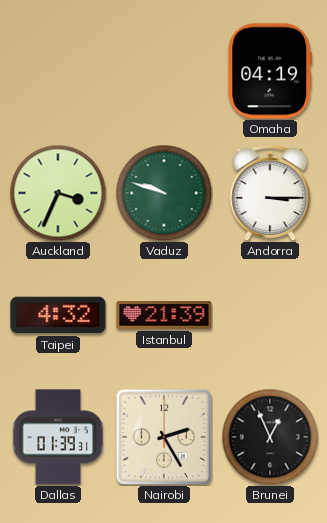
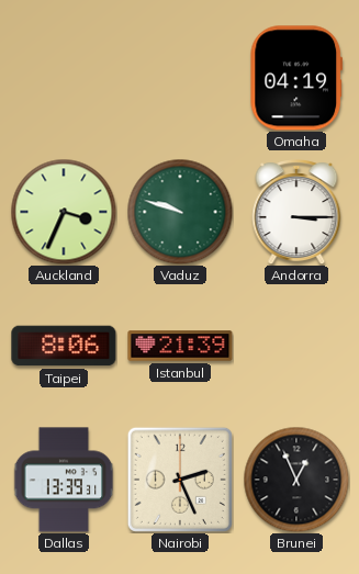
Taipei: 4:32 -> 8:06
Dallas: 01:39 -> 13:39
Nairobi: 2:25 -> 2:26
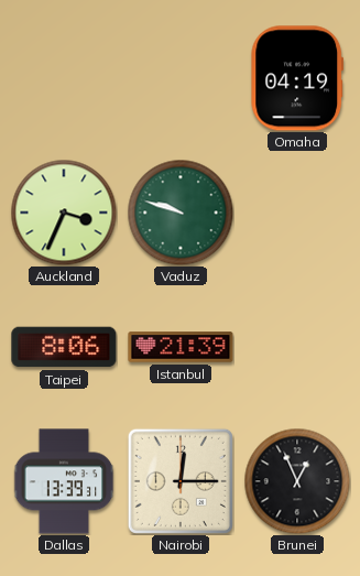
Andorra: 3:15 -> none
Nairobi: 2:26 -> 12:15
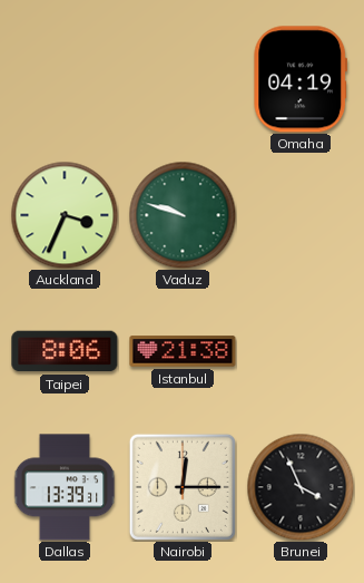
Istanbul: 21:39 -> 21:38
Brunei: 12:56 -> 3:56
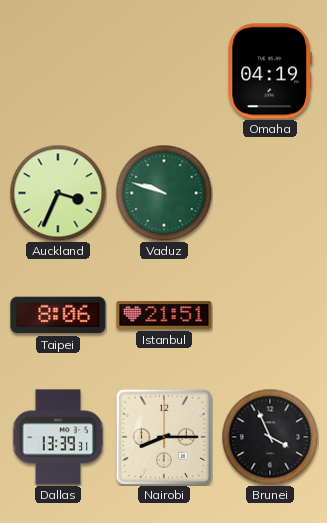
Istanbul: 21:38 -> 21:51
Nairobi: 12:15 -> 8:15
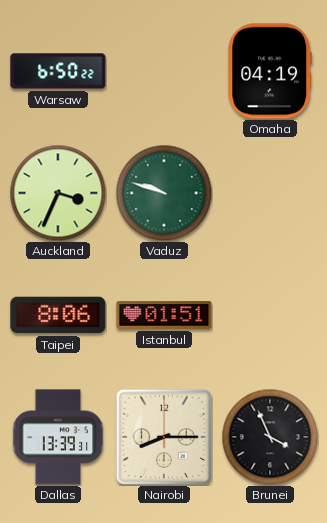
Warsaw: none -> 6:50
Istanbul: 21:51 -> 01:51
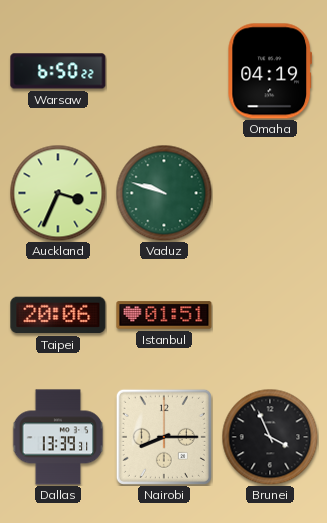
Taipei: 8:06 -> 20:06
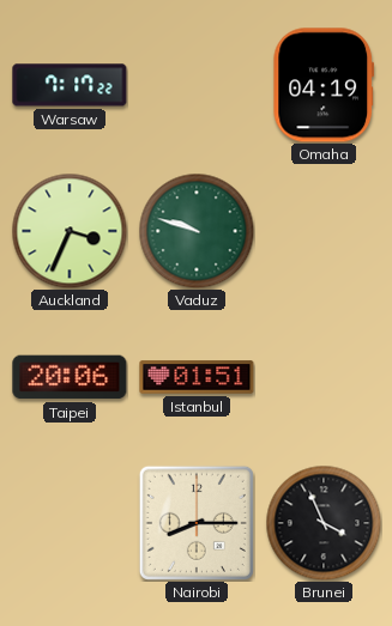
Warsaw: 6:50 -> 7:17
Dallas: 13:39 -> none
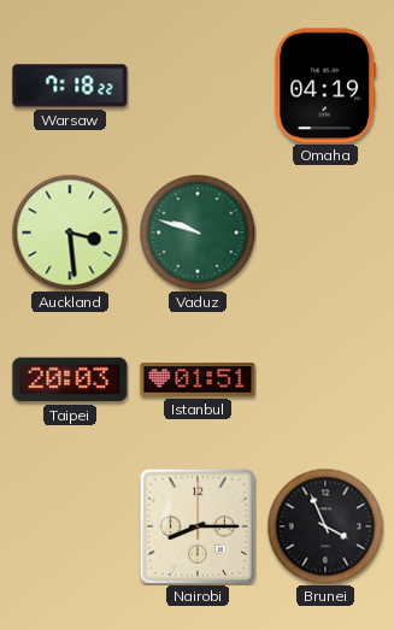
Warsaw: 7:17 -> 7:18
Auckland: 3:34 -> 3:29
Taipei: 20:06 -> 20:03
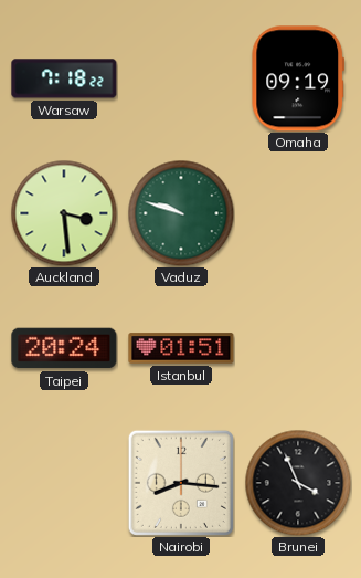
Omaha: 04:19 -> 09:19
Taipei: 20:03 -> 20:24
Nairobi: 8:15 -> 8:16
